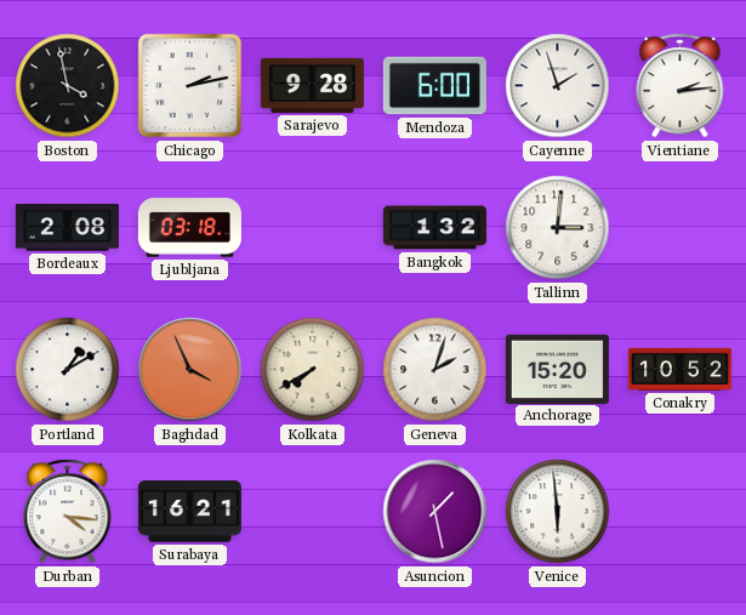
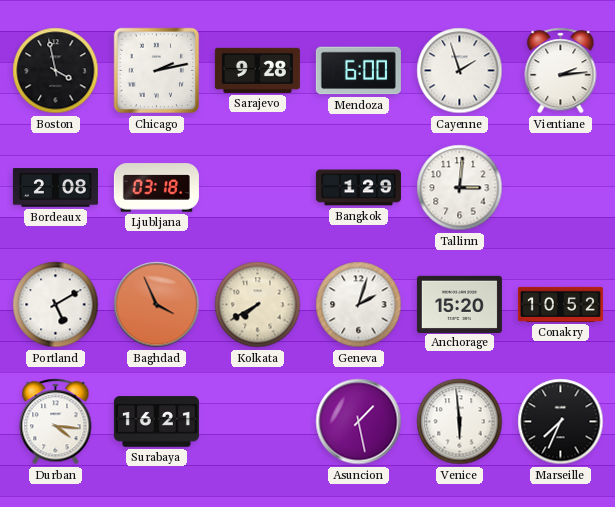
Bangkok: 1:32 -> 1:29
Portland: 1:10 -> 5:10
Marseille: none -> 7:34
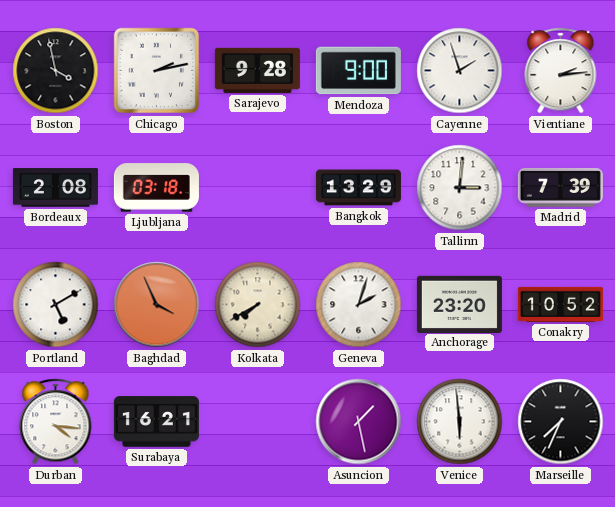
Mendoza: 6:00 -> 9:00
Bangkok: 1:29 -> 13:29
Madrid: none -> 7:39
Anchorage: 15:20 -> 23:20
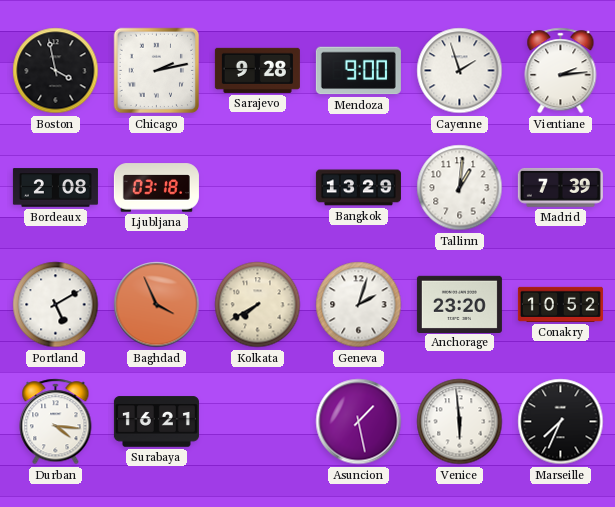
Tallinn: 3:01 -> 1:01
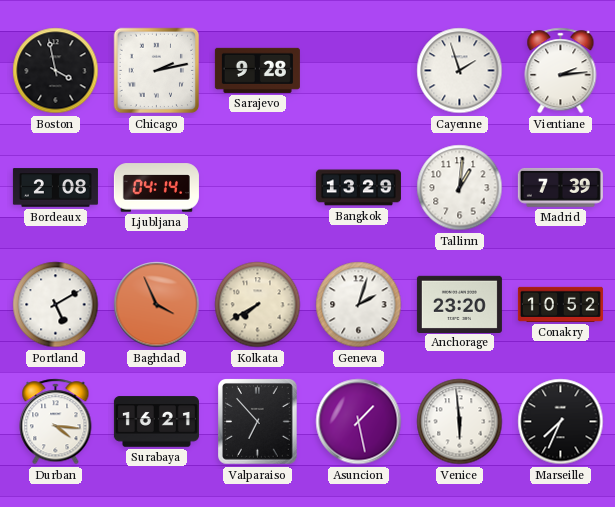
Mendoza: 9:00 -> none
Ljubljana: 03:18 -> 04:14
Valparaiso: none -> 6:53
